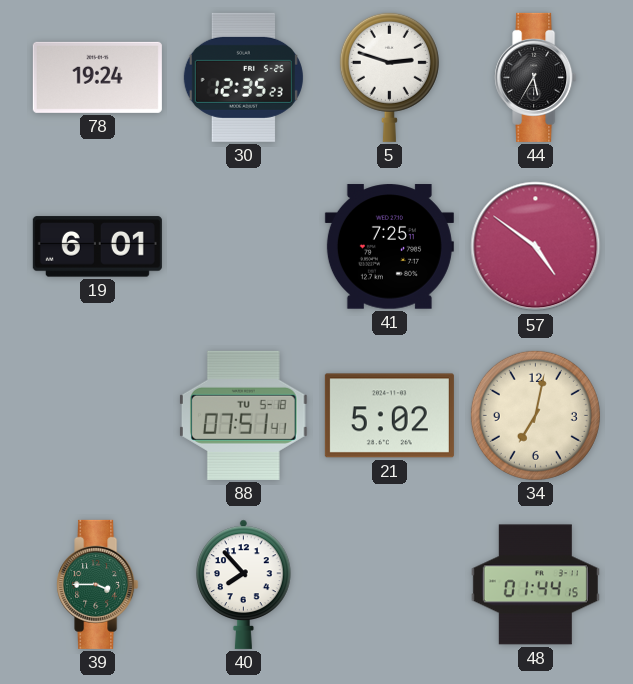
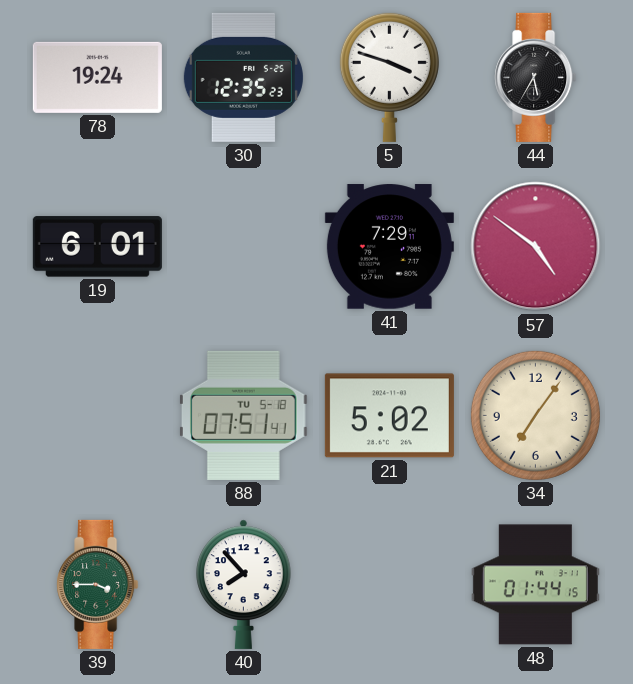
5: 2:48 -> 3:48
41: 7:25 -> 7:29
34: 7:02 -> 7:06
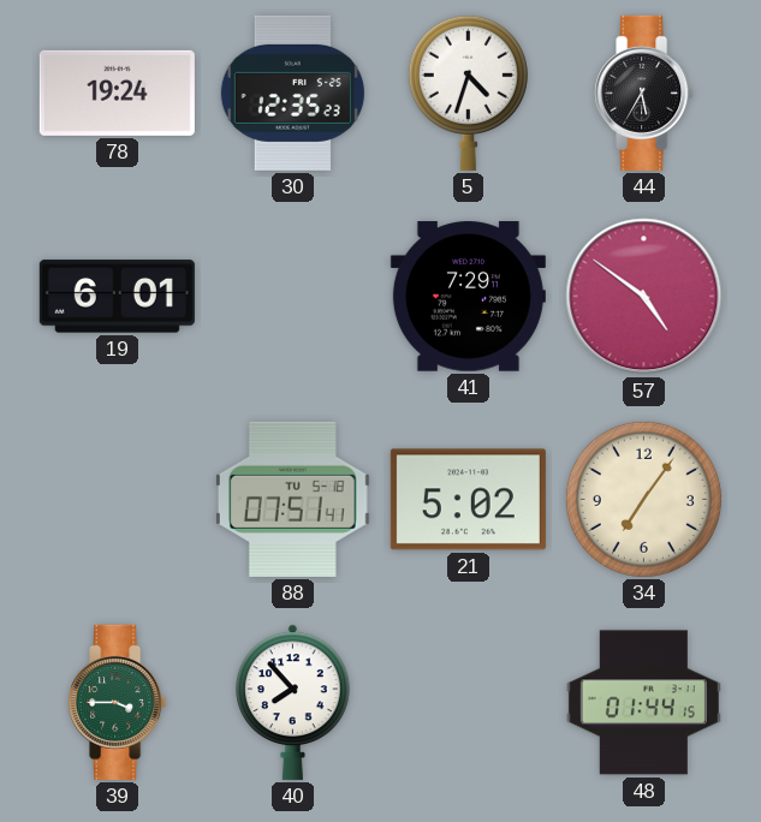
5: 3:48 -> 4:33
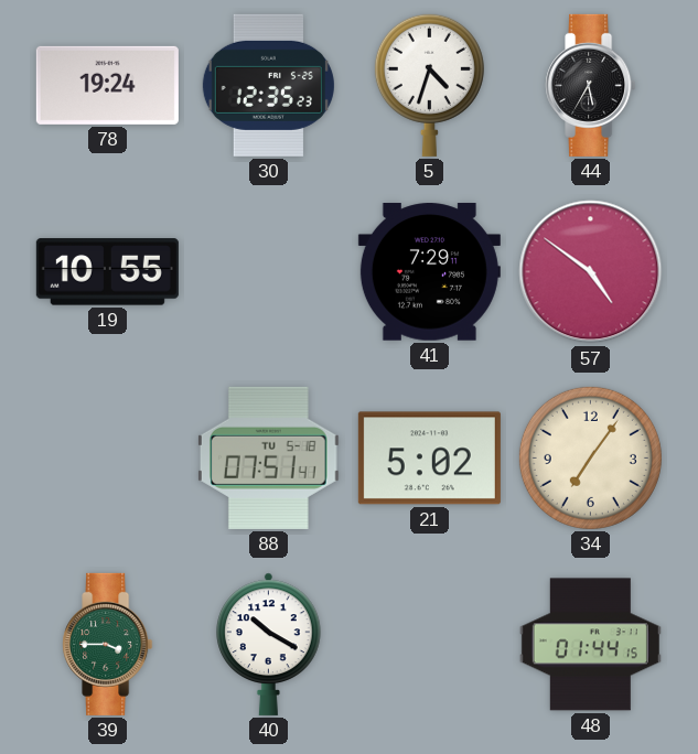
19: 6:01 -> 10:55
40: 7:53 -> 10:20
